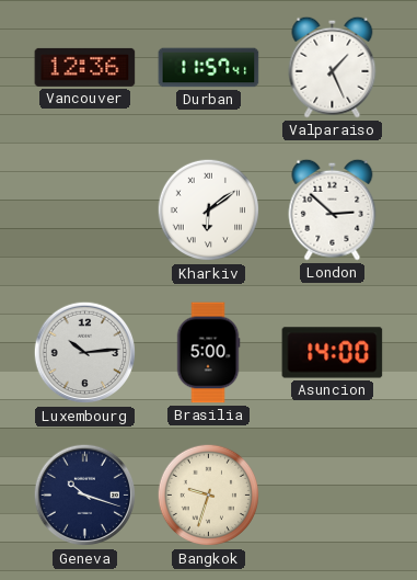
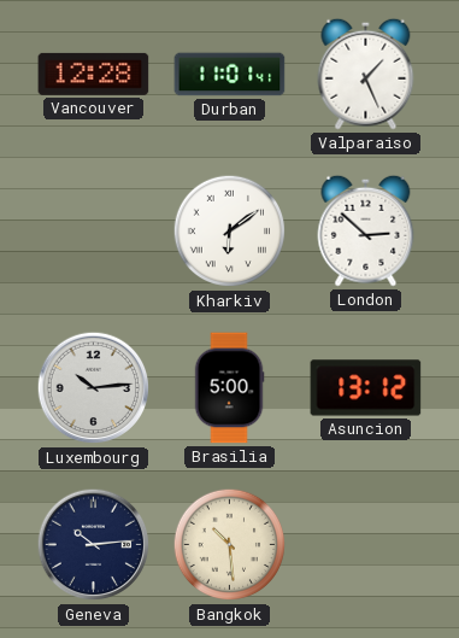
Vancouver: 12:36 -> 12:28
Durban: 11:57 -> 11:01
Asuncion: 14:00 -> 13:12
Geneva: 10:18 -> 10:14
Bangkok: 9:33 -> 10:29
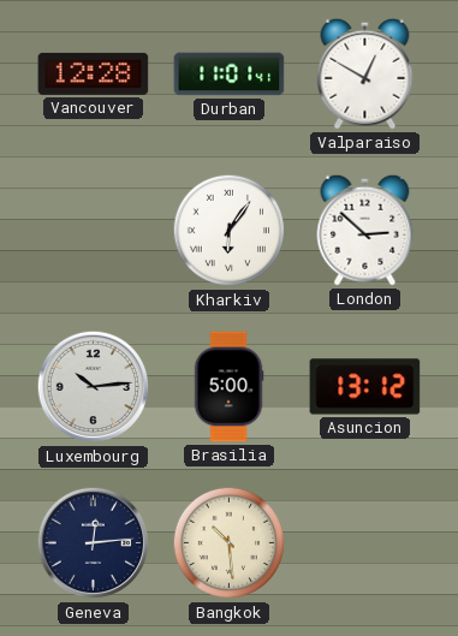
Valparaiso: 1:26 -> 12:50
Kharkiv: 6:09 -> 6:06
Geneva: 10:14 -> 12:14
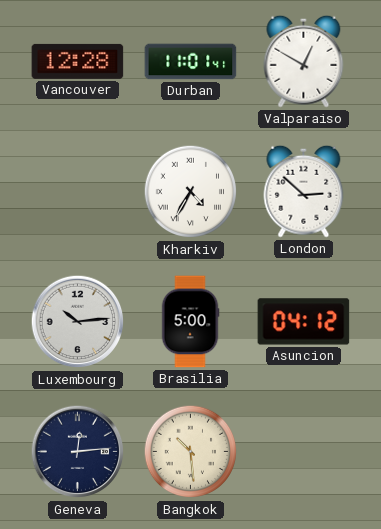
Kharkiv: 6:06 -> 4:35
Asuncion: 13:12 -> 04:12
